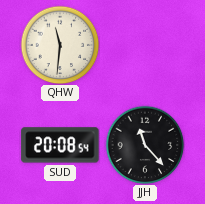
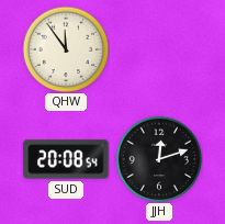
QHW: 11:31 -> 11:54
JJH: 11:23 -> 12:12
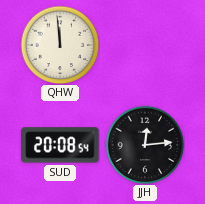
QHW: 11:54 -> 11:59
JJH: 12:12 -> 12:14
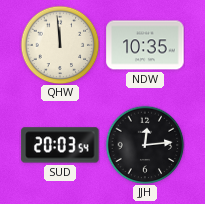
NDW: none -> 10:35
SUD: 20:08 -> 20:03
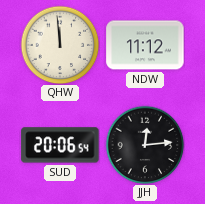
NDW: 10:35 -> 11:12
SUD: 20:03 -> 20:06
